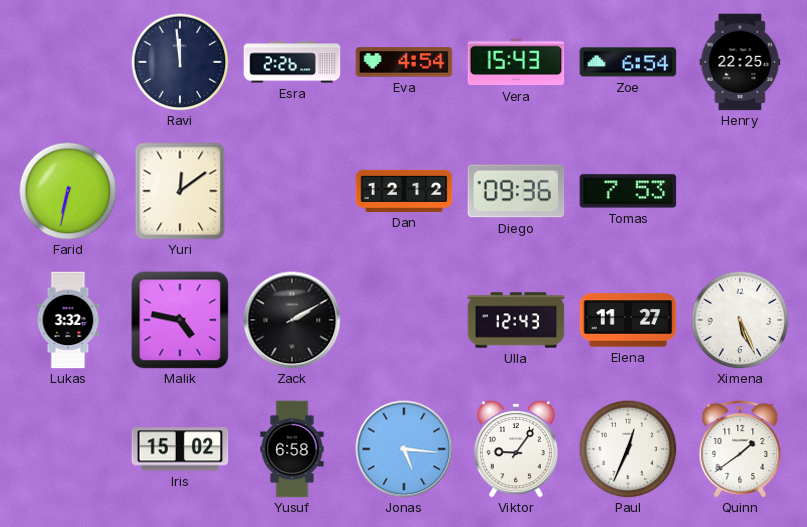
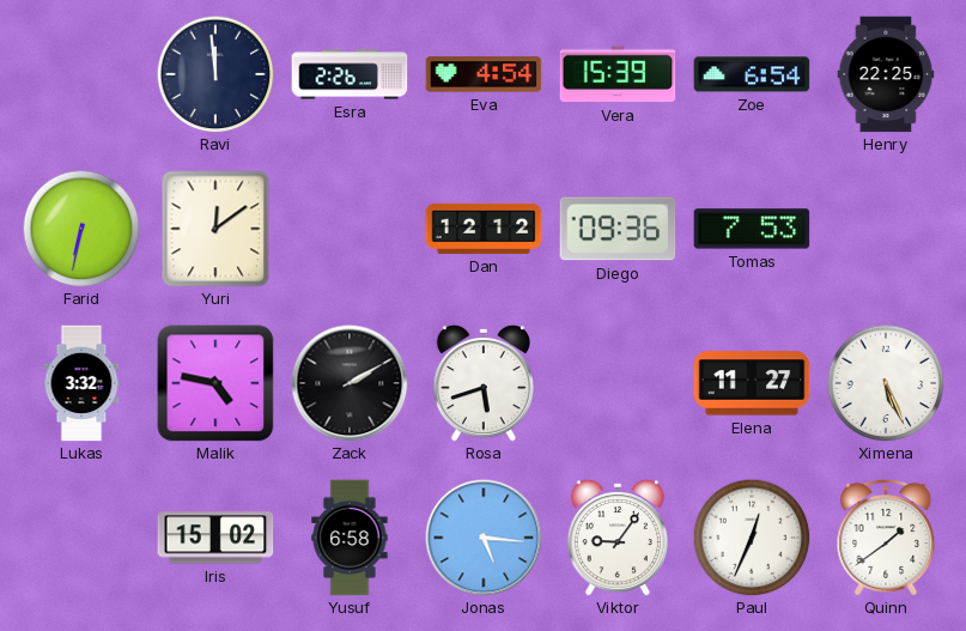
Vera: 15:43 -> 15:39
Rosa: none -> 5:42
Ulla: 12:43 -> none
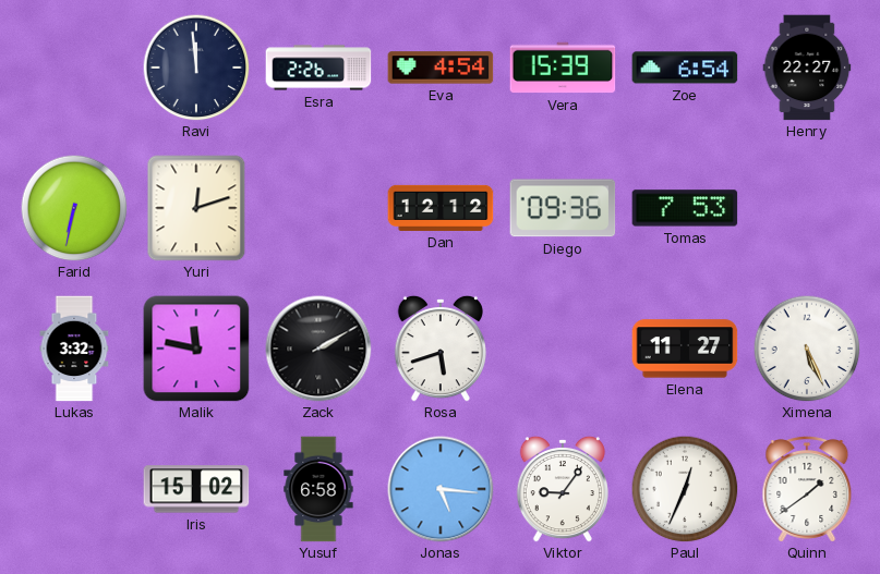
Henry: 22:25 -> 22:27
Yuri: 12:09 -> 12:12
Malik: 4:47 -> 11:47
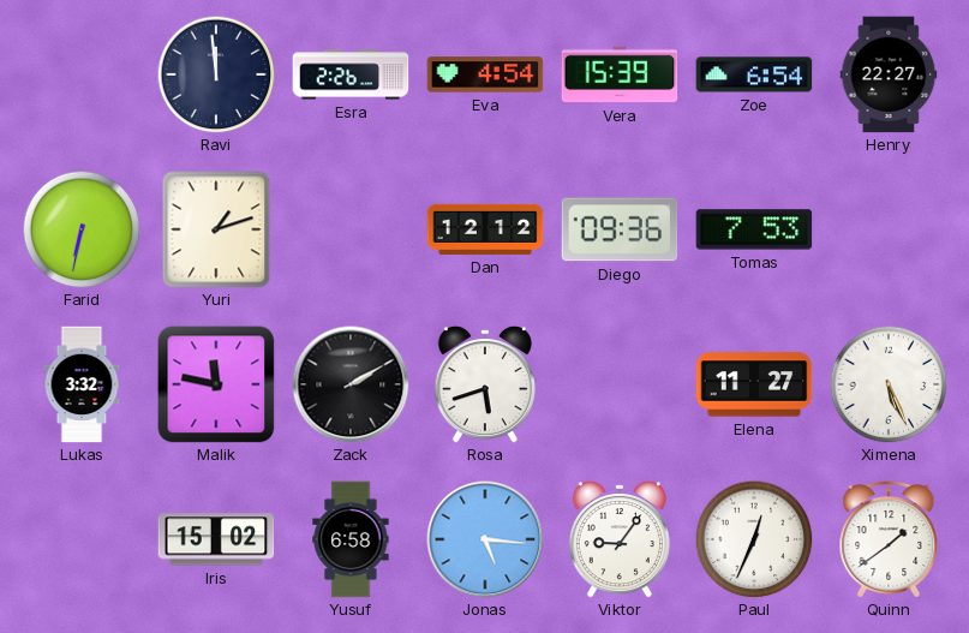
Yuri: 12:12 -> 1:12
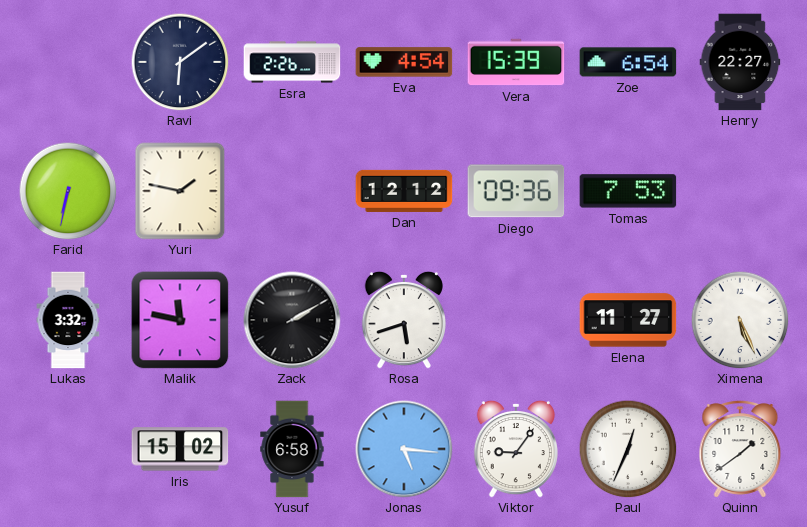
Ravi: 11:59 -> 6:09
Yuri: 1:12 -> 1:47
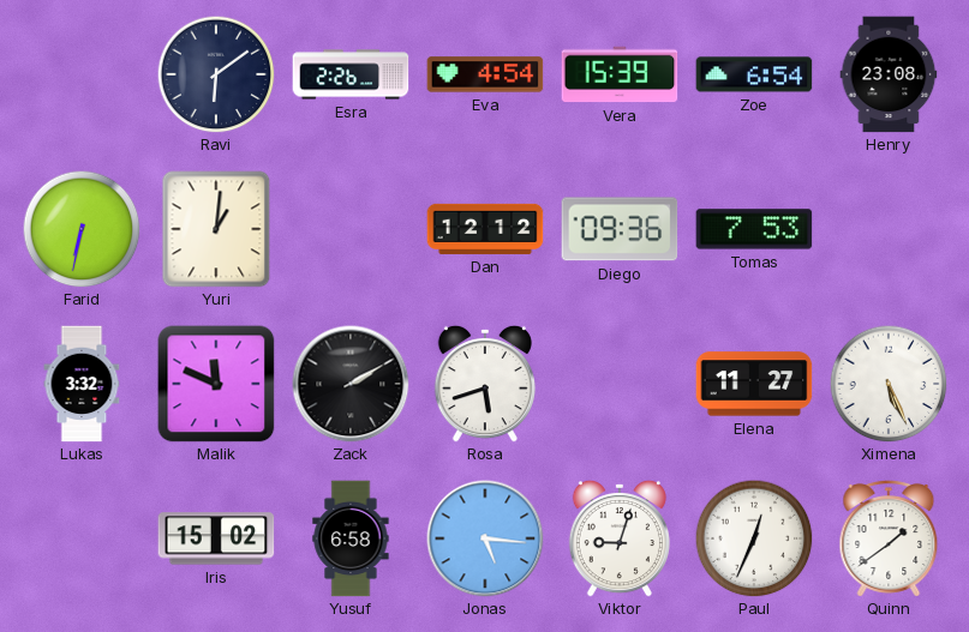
Henry: 22:27 -> 23:08
Yuri: 1:47 -> 1:01
Malik: 11:47 -> 11:49
Viktor: 9:06 -> 9:03
